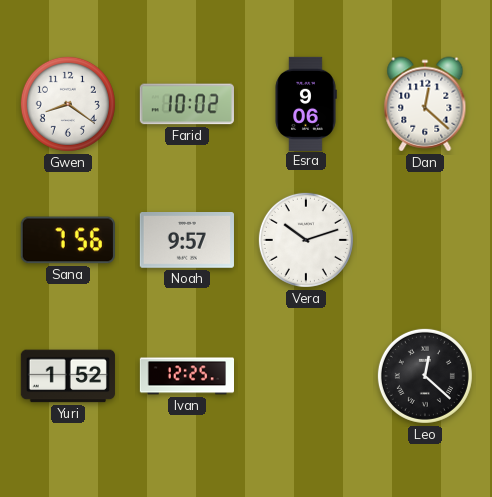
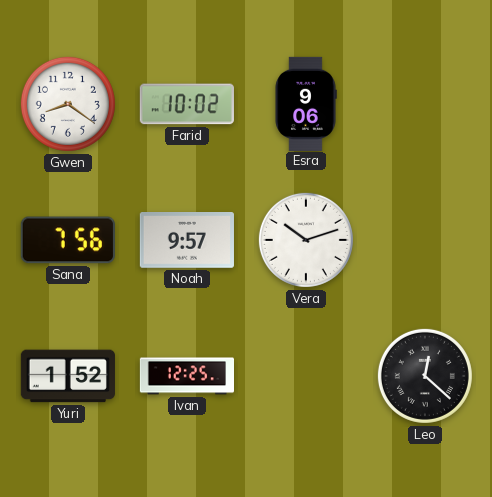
Dan: 12:22 -> none
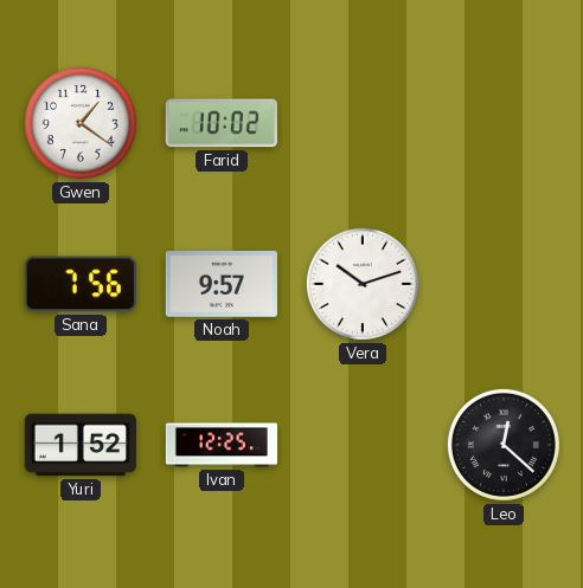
Gwen: 8:21 -> 1:21
Esra: 9:06 -> none
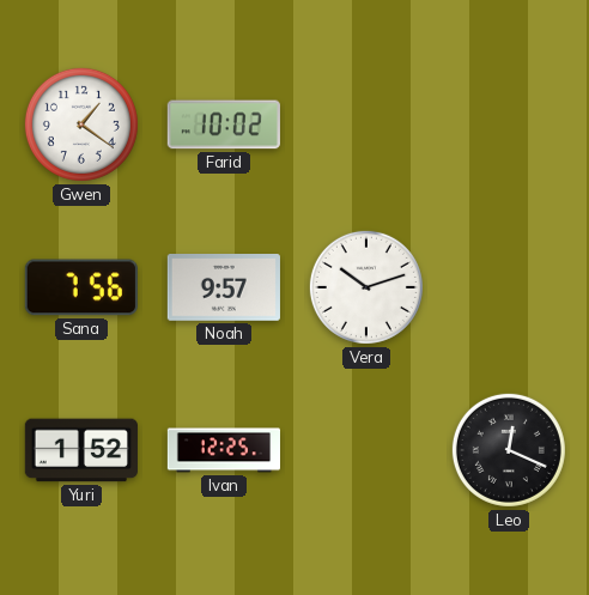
Leo: 12:22 -> 12:19
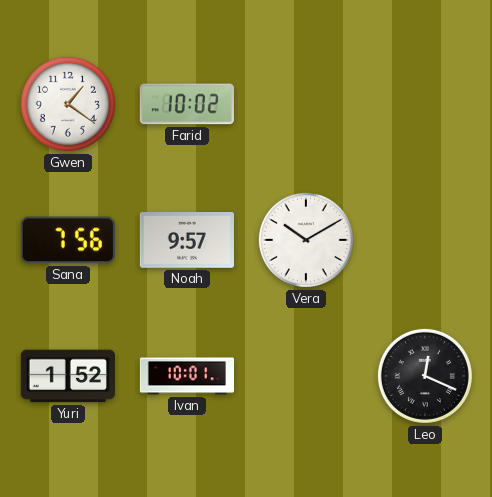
Vera: 10:12 -> 10:10
Ivan: 12:25 -> 10:01
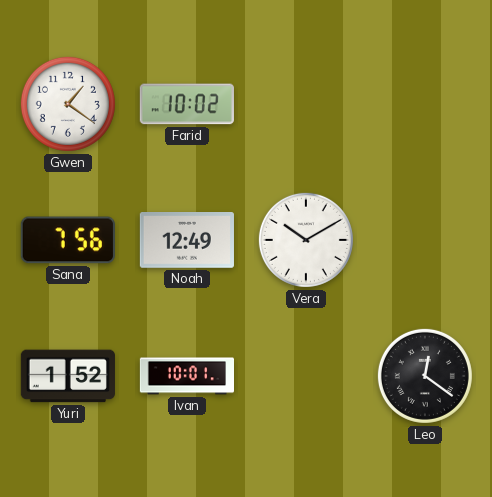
Noah: 9:57 -> 12:49
Leo: 12:19 -> 12:21
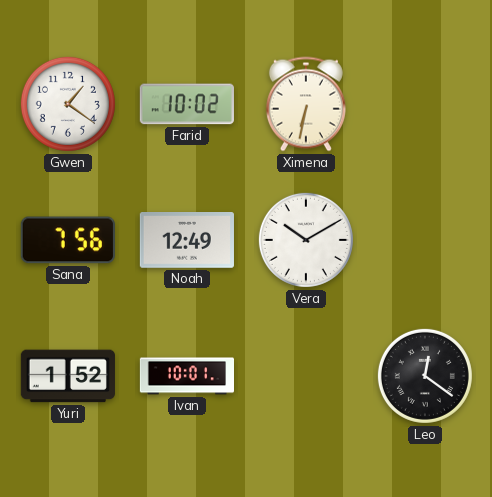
Ximena: none -> 6:32
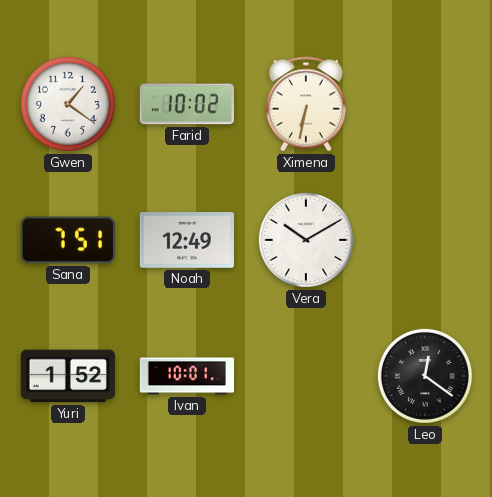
Sana: 7:56 -> 7:51
